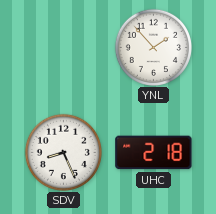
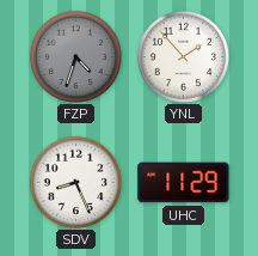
FZP: none -> 4:33
UHC: 2:18 -> 11:29
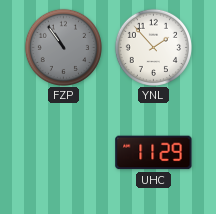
FZP: 4:33 -> 10:54
SDV: 8:26 -> none
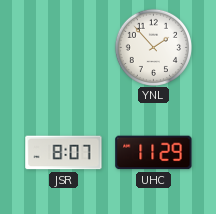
FZP: 10:54 -> none
JSR: none -> 8:07
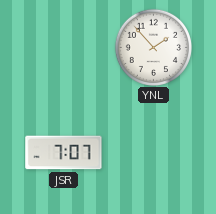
JSR: 8:07 -> 7:07
UHC: 11:29 -> none
